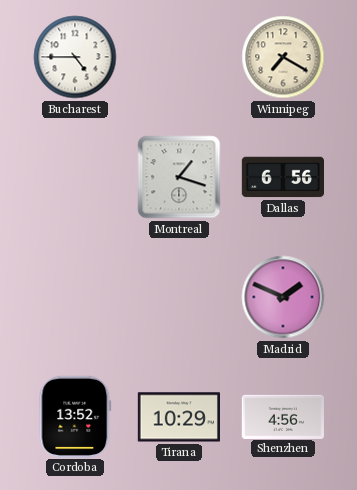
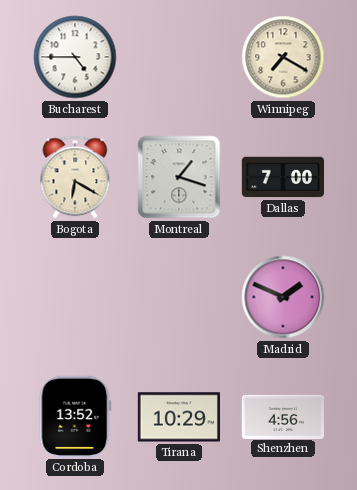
Bogota: none -> 6:20
Dallas: 6:56 -> 7:00
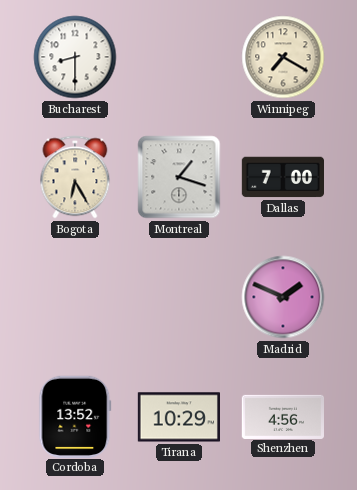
Bucharest: 4:45 -> 8:30
Bogota: 6:20 -> 6:25
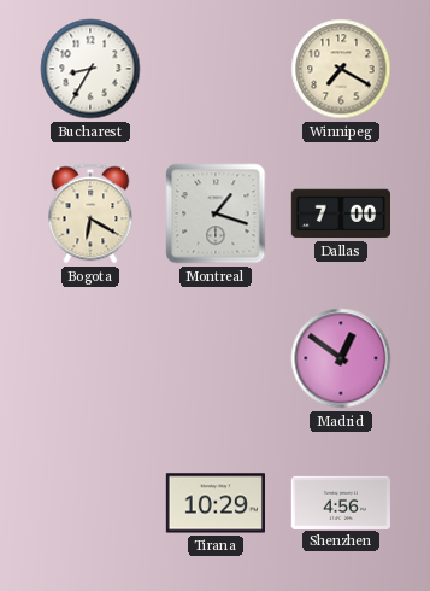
Bucharest: 8:30 -> 8:35
Bogota: 6:25 -> 6:20
Madrid: 1:49 -> 12:51
Cordoba: 13:52 -> none
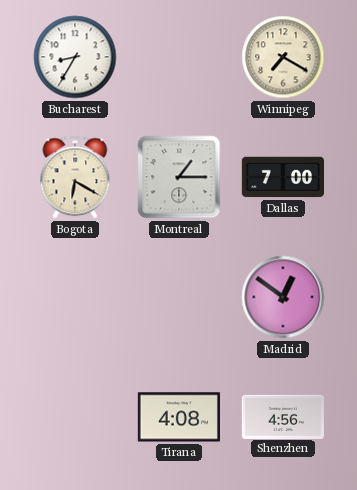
Montreal: 1:18 -> 1:15
Tirana: 10:29 -> 4:08
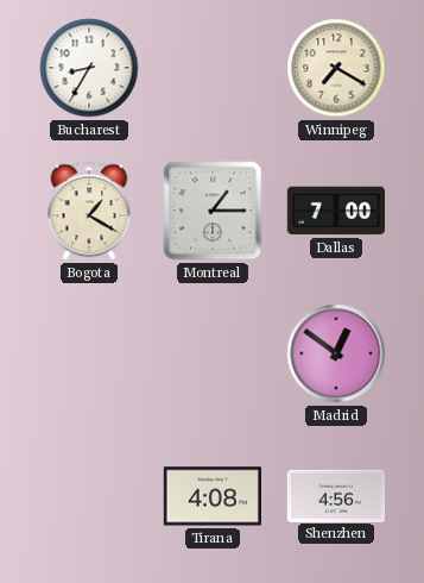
Bogota: 6:20 -> 1:20
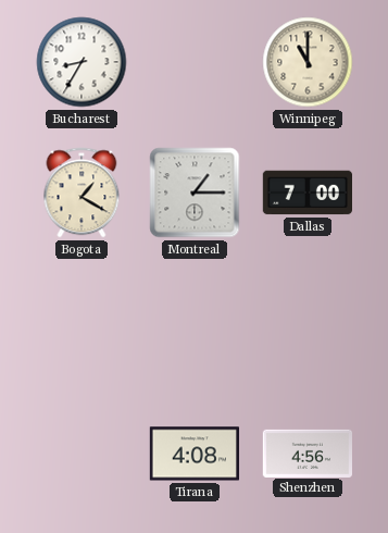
Winnipeg: 7:20 -> 11:00
Madrid: 12:51 -> none
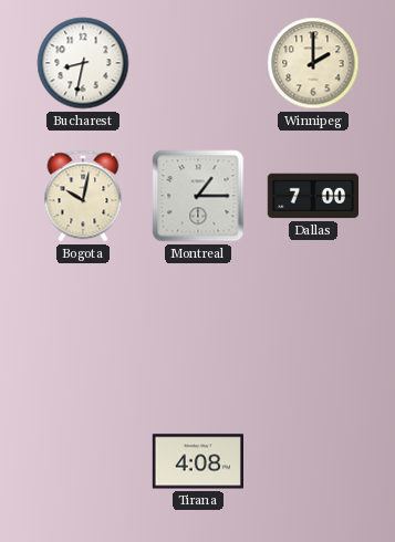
Bucharest: 8:35 -> 8:32
Winnipeg: 11:00 -> 2:00
Bogota: 1:20 -> 10:02
Shenzhen: 4:56 -> none
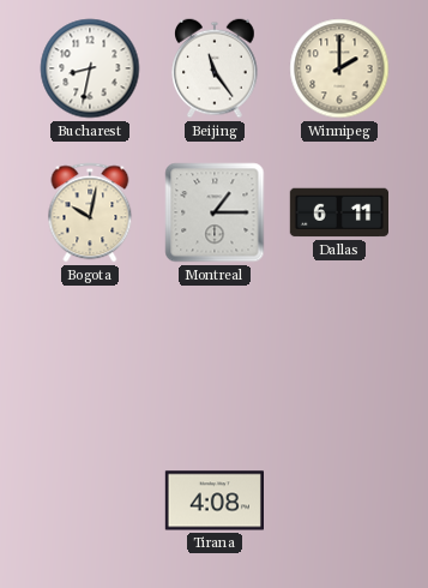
Beijing: none -> 11:24
Dallas: 7:00 -> 6:11
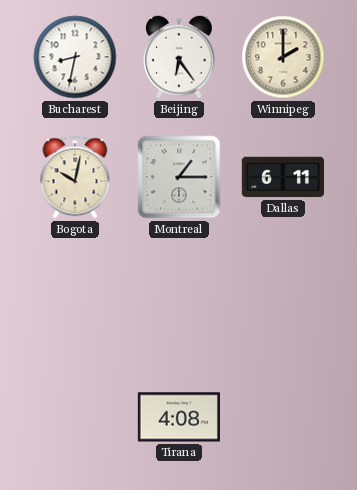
Beijing: 11:24 -> 6:24
